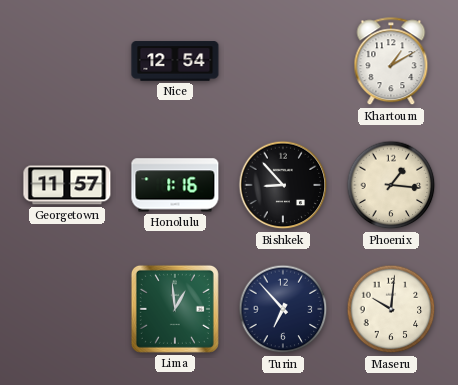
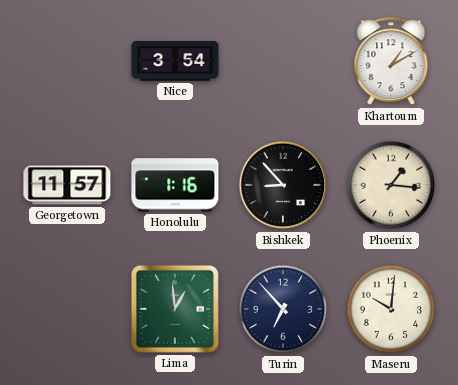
Nice: 12:54 -> 3:54
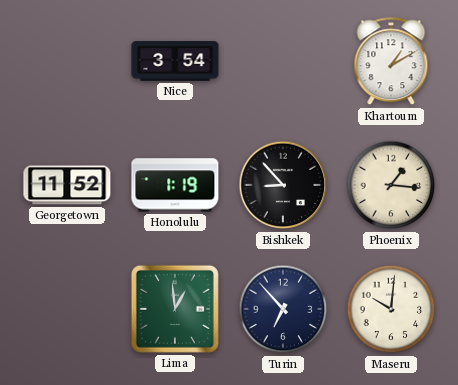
Georgetown: 11:57 -> 11:52
Honolulu: 1:16 -> 1:19
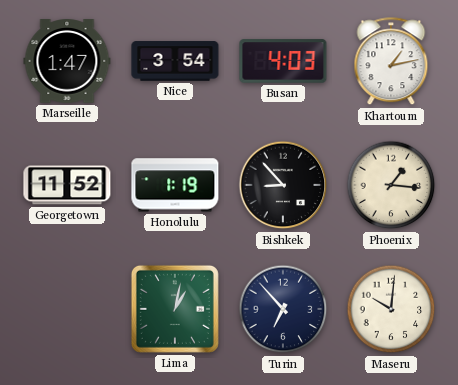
Marseille: none -> 1:47
Busan: none -> 4:03
Khartoum: 1:10 -> 1:13
Lima: 12:59 -> 1:02
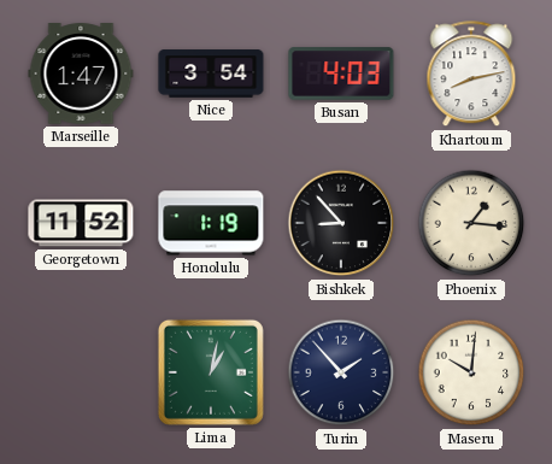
Khartoum: 1:13 -> 8:13
Turin: 6:53 -> 1:53
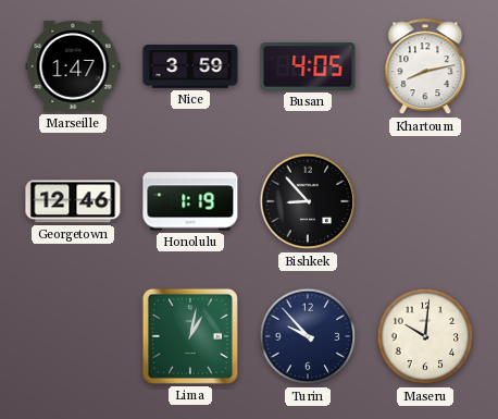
Nice: 3:54 -> 3:59
Busan: 4:03 -> 4:05
Georgetown: 11:52 -> 12:46
Phoenix: 1:16 -> none
Turin: 1:53 -> 9:53
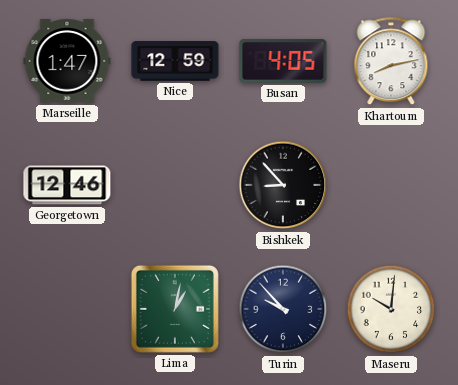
Nice: 3:59 -> 12:59
Honolulu: 1:19 -> none
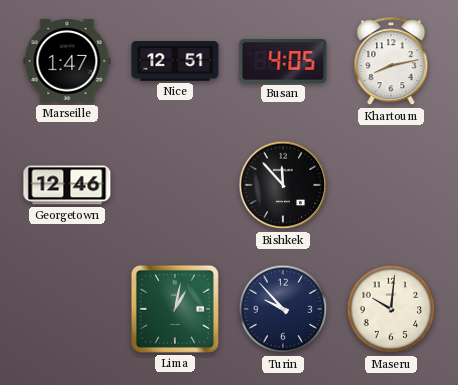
Nice: 12:59 -> 12:51
Bishkek: 8:53 -> 11:53
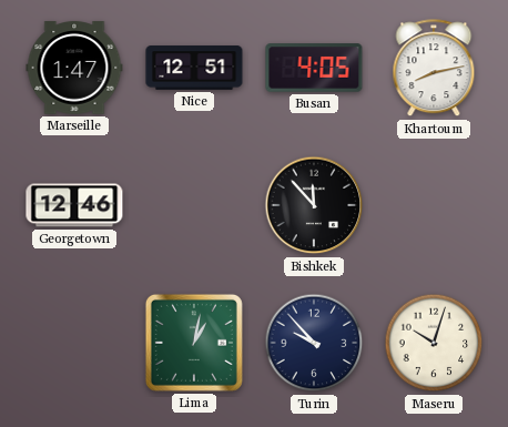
Maseru: 10:01 -> 10:03
